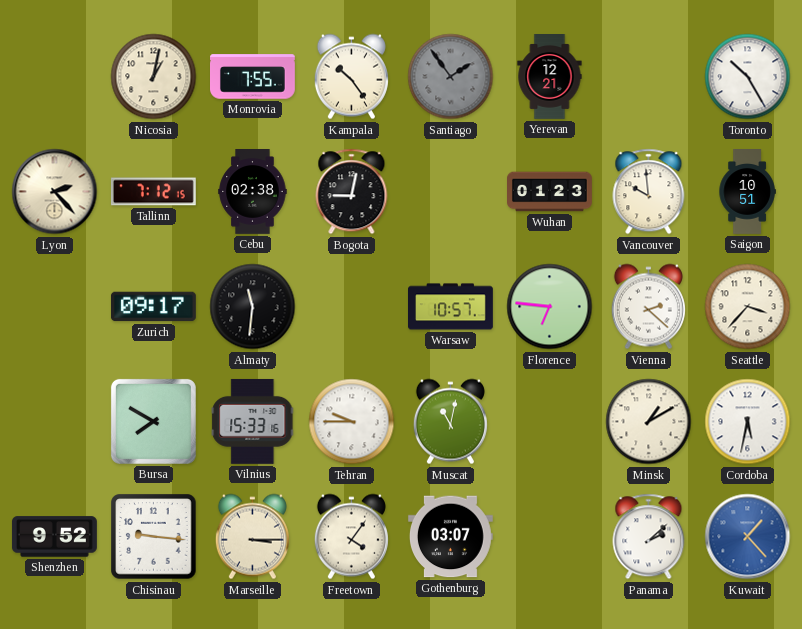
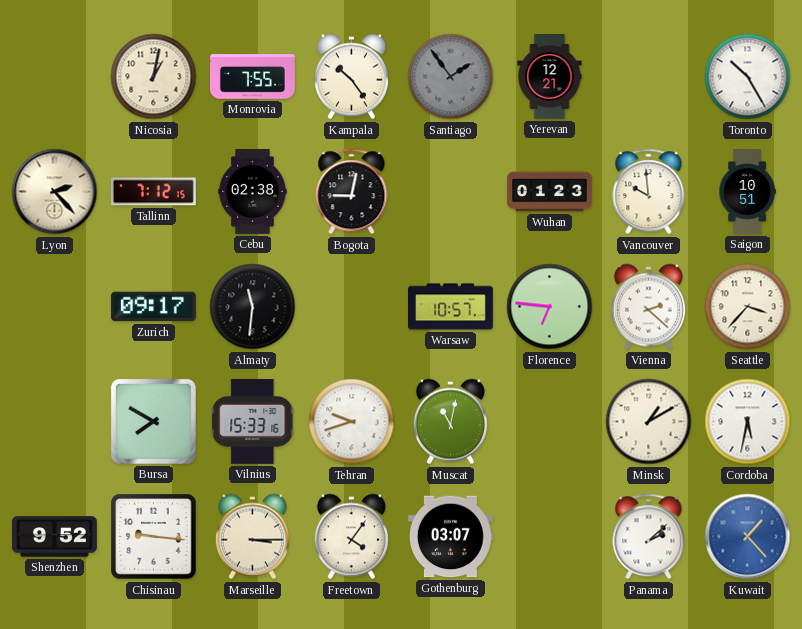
Tehran: 9:45 -> 9:42
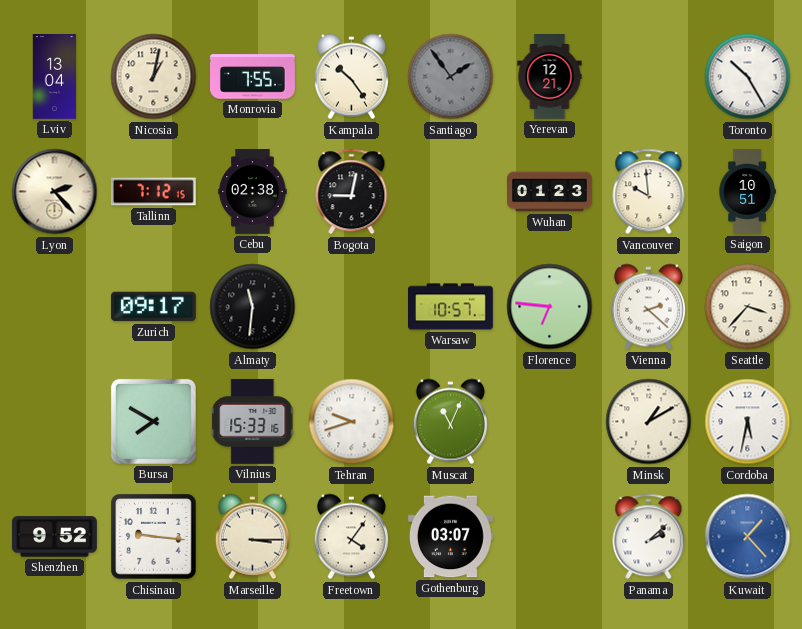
Lviv: none -> 13:04
Muscat: 11:02 -> 11:04
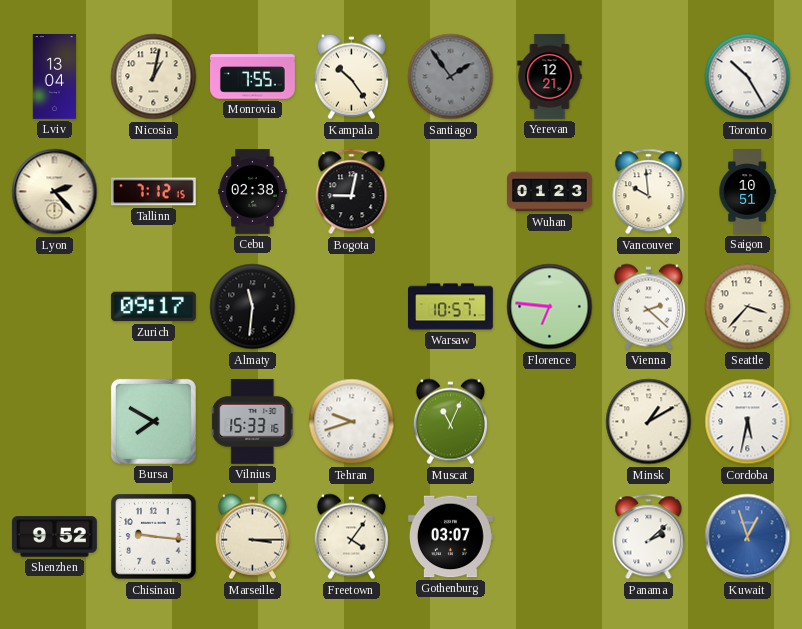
Kuwait: 1:23 -> 12:57
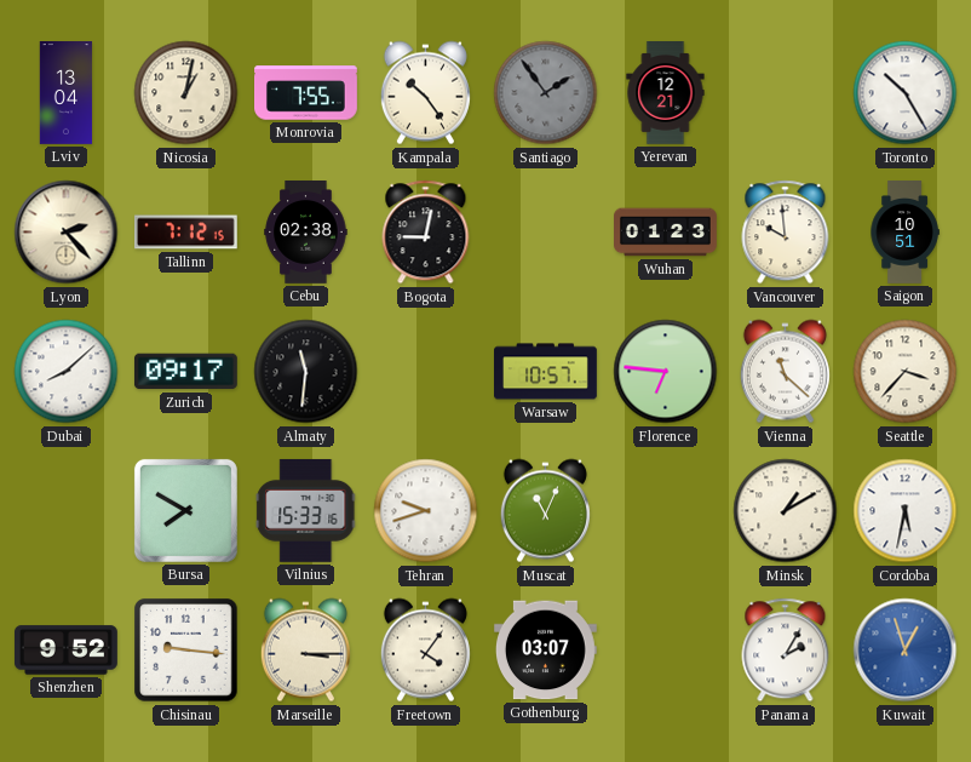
Dubai: none -> 8:08
Vienna: 2:22 -> 11:22
Panama: 2:08 -> 2:05
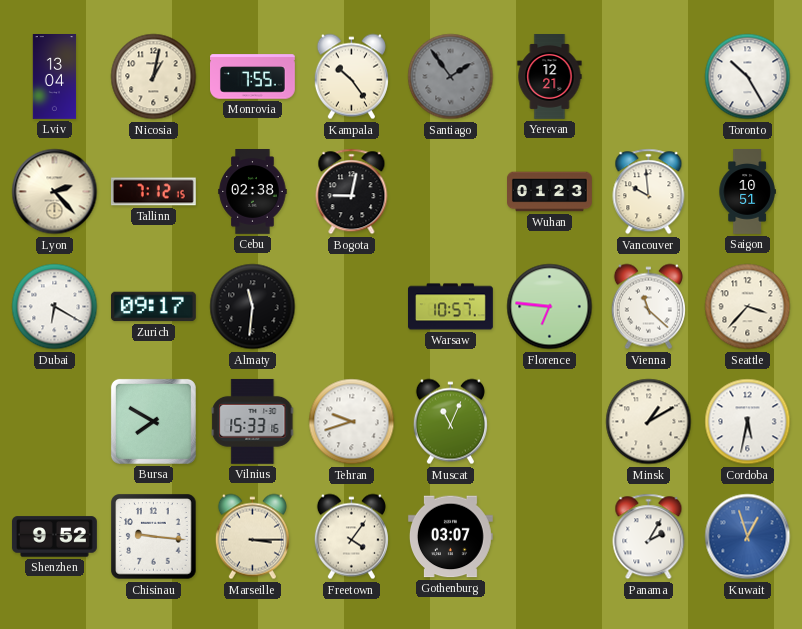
Dubai: 8:08 -> 6:20
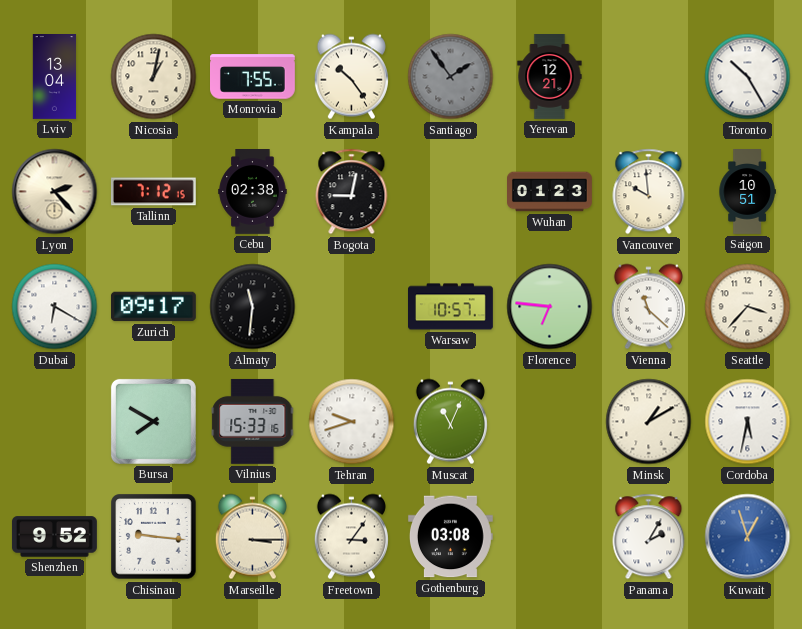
Freetown: 4:06 -> 3:06
Gothenburg: 03:07 -> 03:08
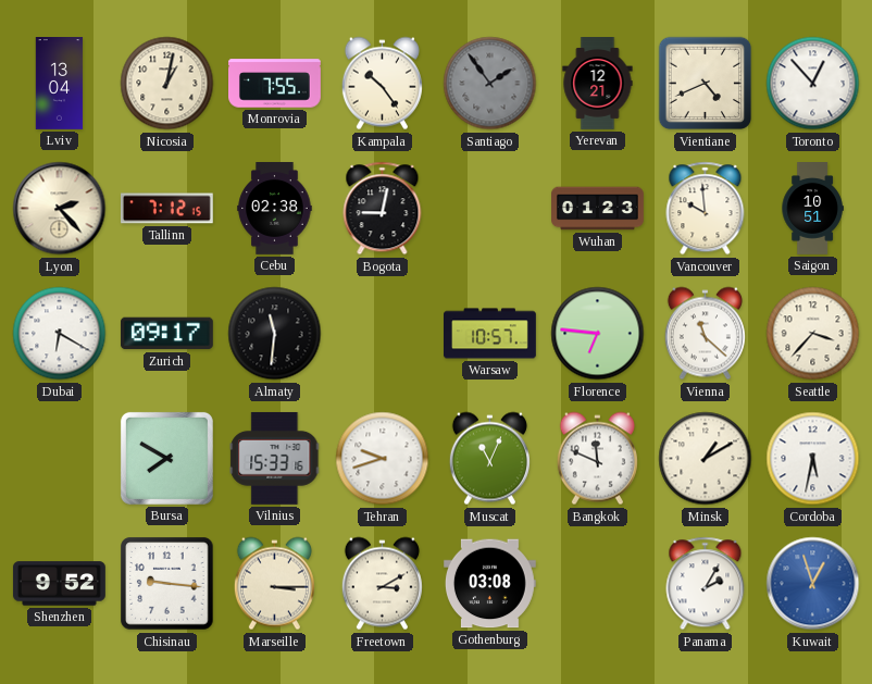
Vientiane: none -> 4:41
Toronto: 10:25 -> 12:53
Bangkok: none -> 11:49
Freetown: 3:06 -> 3:10
